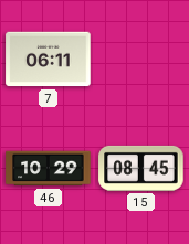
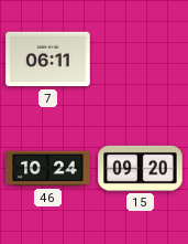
46: 10:29 -> 10:24
15: 08:45 -> 09:20
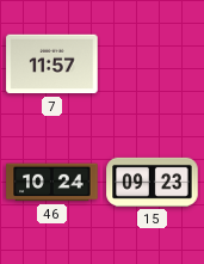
7: 06:11 -> 11:57
15: 09:20 -> 09:23
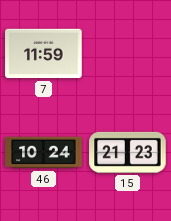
7: 11:57 -> 11:59
15: 09:23 -> 21:23
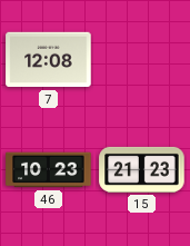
7: 11:59 -> 12:08
46: 10:24 -> 10:23
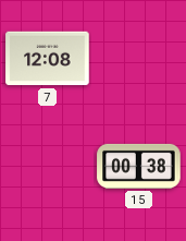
46: 10:23 -> none
15: 21:23 -> 00:38
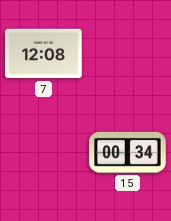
15: 00:38 -> 00:34
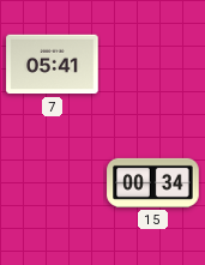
7: 12:08 -> 05:41
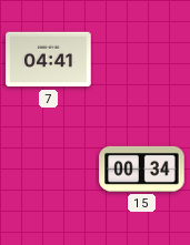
7: 05:41 -> 04:41
